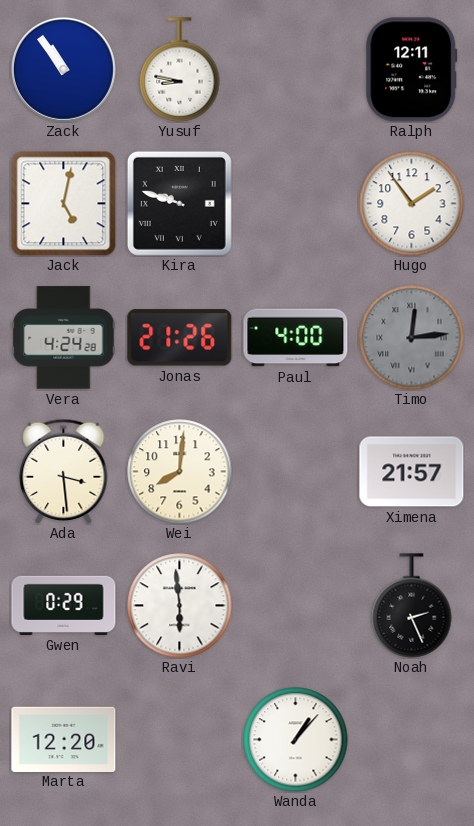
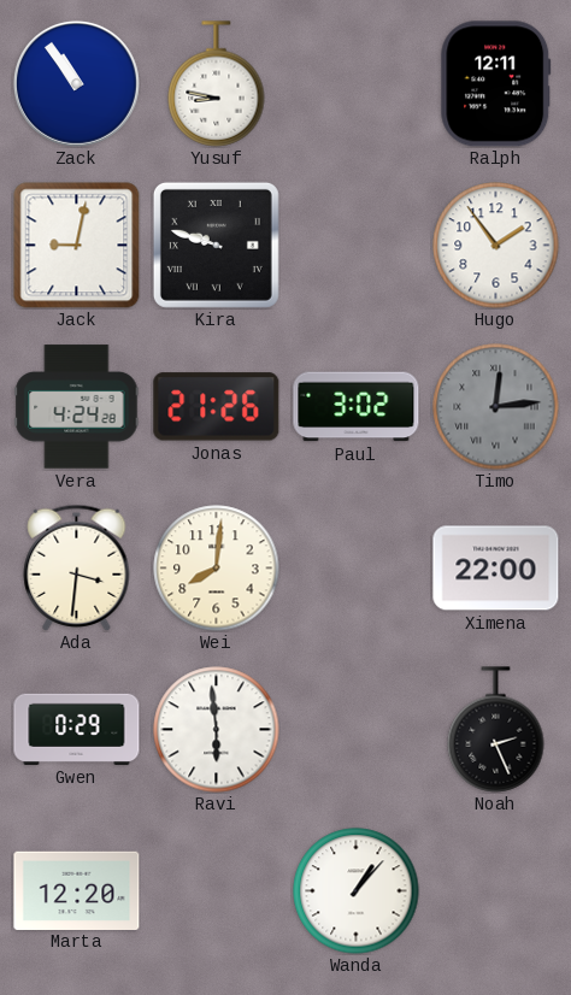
Jack: 5:02 -> 9:02
Paul: 4:00 -> 3:02
Ada: 3:29 -> 3:31
Ximena: 21:57 -> 22:00
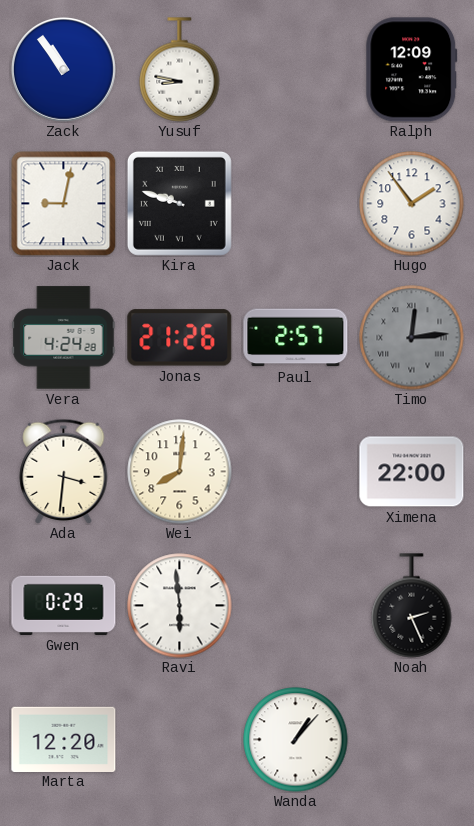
Ralph: 12:11 -> 12:09
Paul: 3:02 -> 2:57
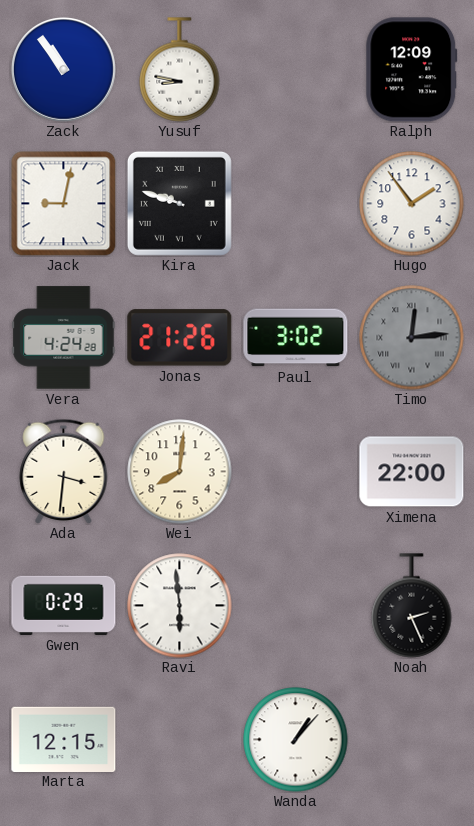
Paul: 2:57 -> 3:02
Marta: 12:20 -> 12:15
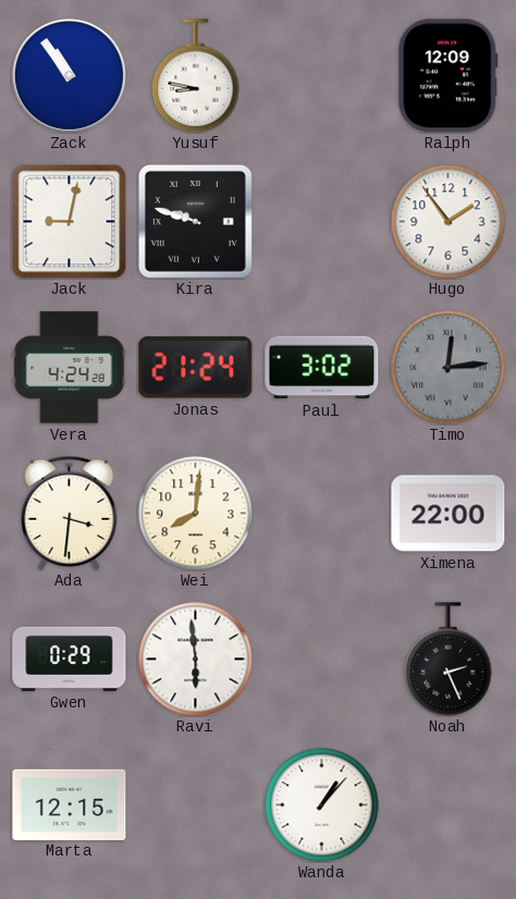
Jonas: 21:26 -> 21:24
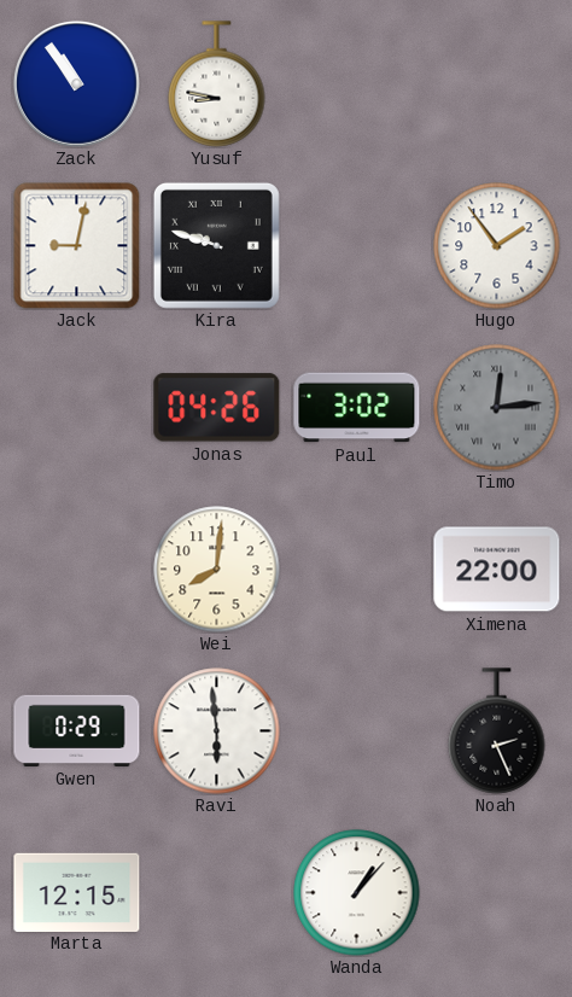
Ralph: 12:09 -> none
Vera: 4:24 -> none
Jonas: 21:24 -> 04:26
Ada: 3:31 -> none
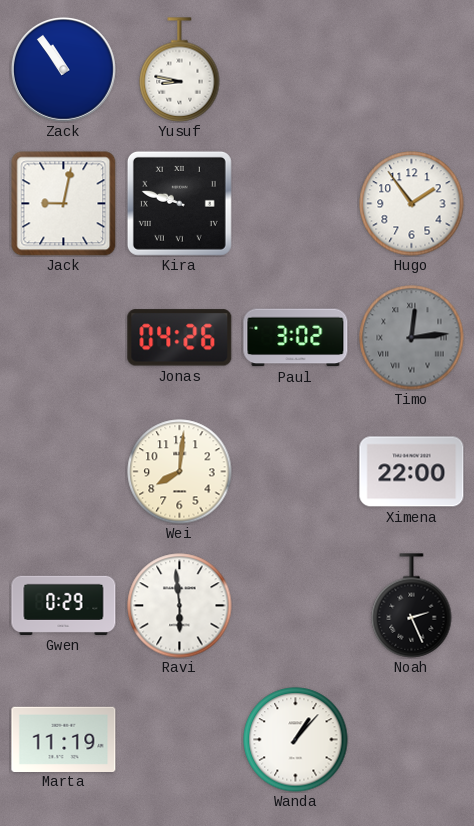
Marta: 12:15 -> 11:19
